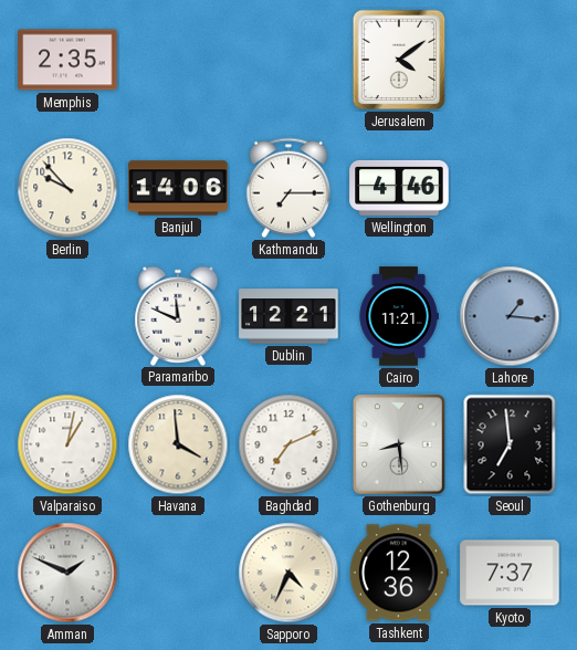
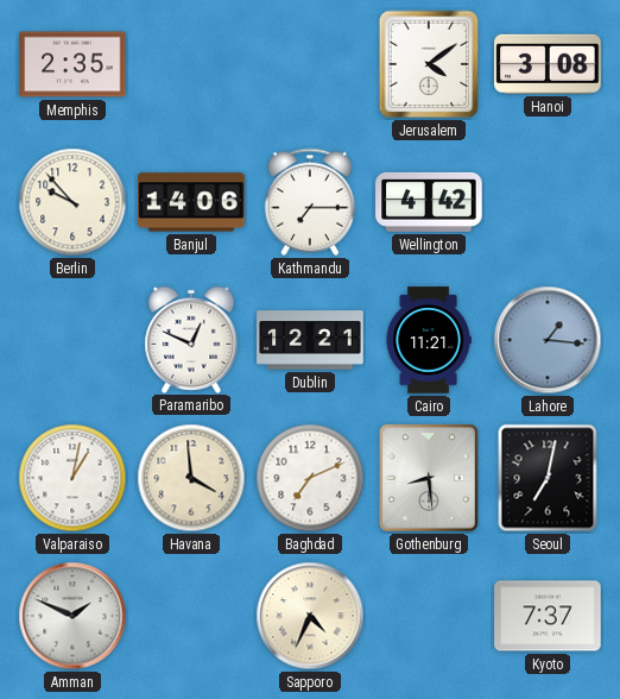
Hanoi: none -> 3:08
Wellington: 4:46 -> 4:42
Paramaribo: 11:49 -> 12:49
Seoul: 6:59 -> 7:02
Tashkent: 12:36 -> none
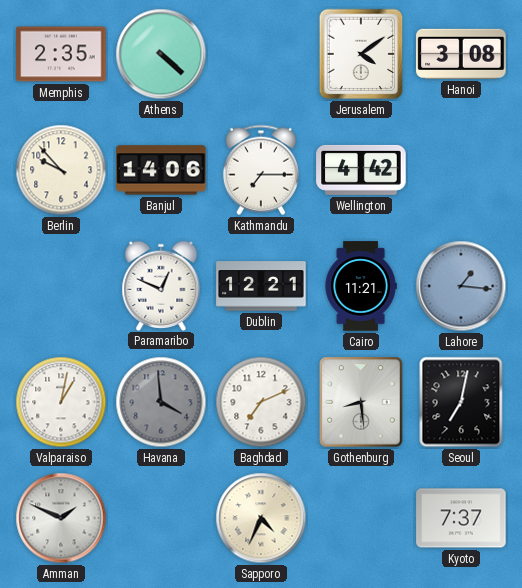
Athens: none -> 4:22
Havana dial: cream -> grey
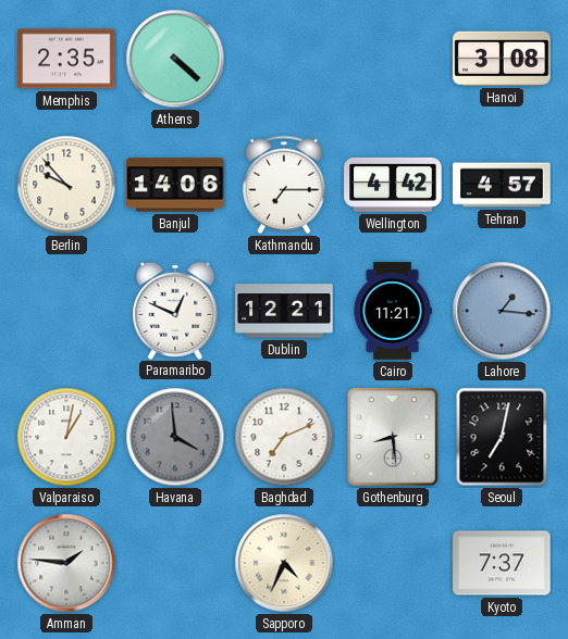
Jerusalem: 4:09 -> none
Tehran: none -> 4:57
Amman: 1:49 -> 1:46
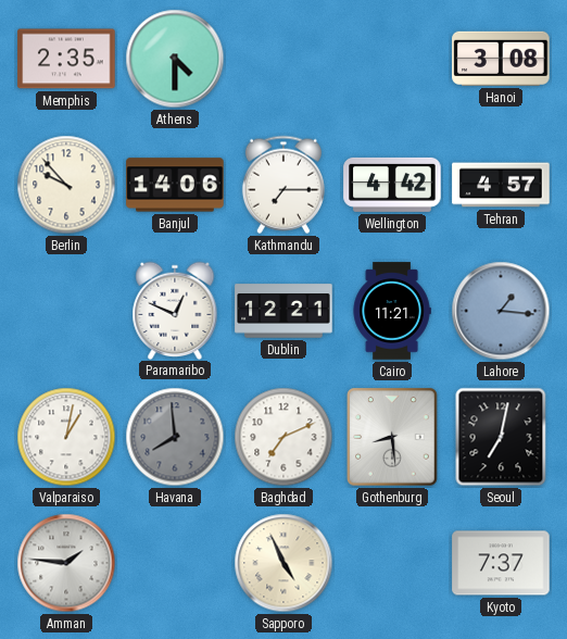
Athens: 4:22 -> 4:30
Havana: 3:59 -> 7:59
Sapporo: 4:34 -> 4:56
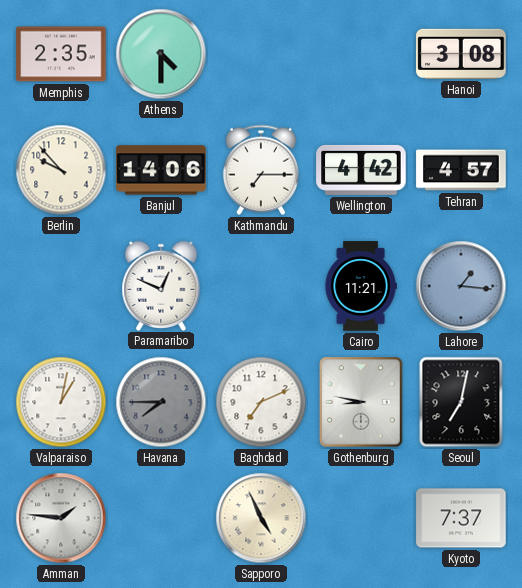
Dublin: 12:21 -> none
Havana: 7:59 -> 7:45
Gothenburg: 8:29 -> 8:47
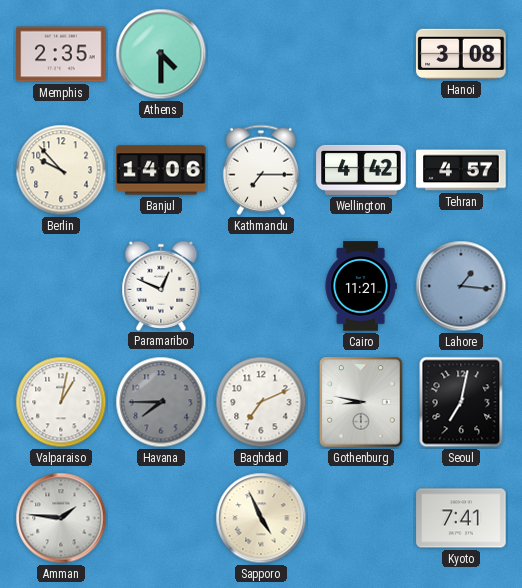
Kyoto: 7:37 -> 7:41
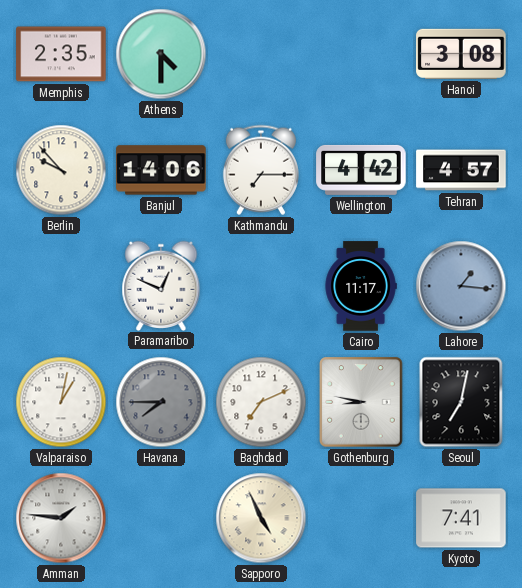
Cairo: 11:21 -> 11:17
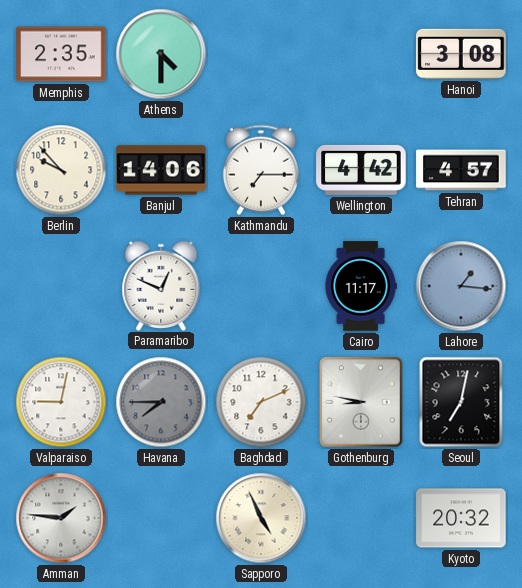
Valparaiso: 1:02 -> 9:02
Kyoto: 7:41 -> 20:32
